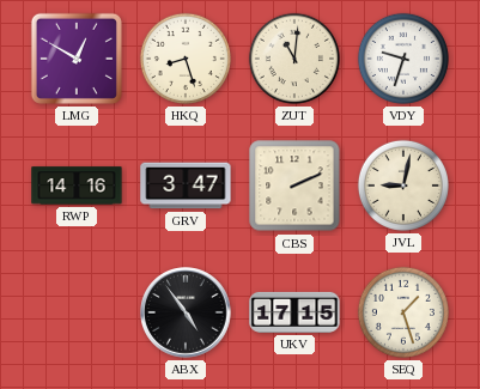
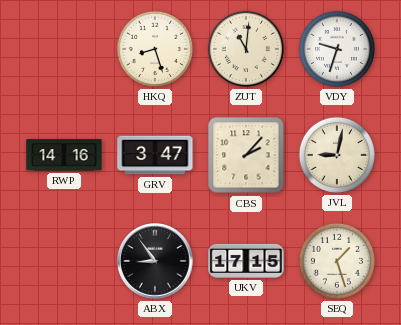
LMG: 12:50 -> none
CBS: 2:11 -> 2:07
ABX: 4:54 -> 8:54
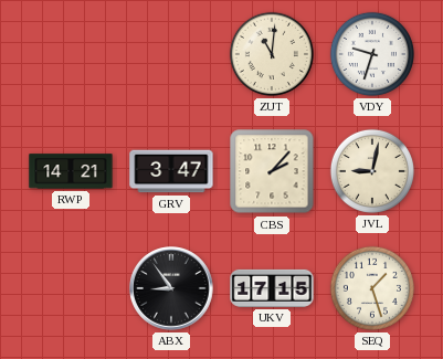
HKQ: 8:27 -> none
RWP: 14:16 -> 14:21
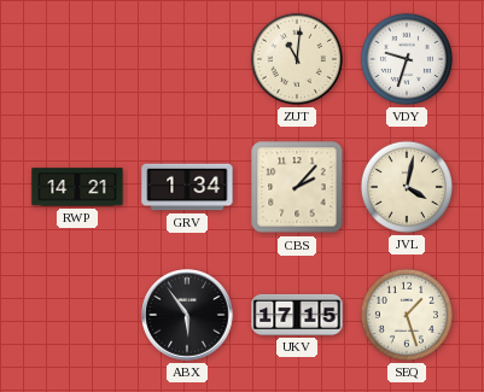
GRV: 3:47 -> 1:34
JVL: 9:02 -> 4:02
ABX: 8:54 -> 5:54
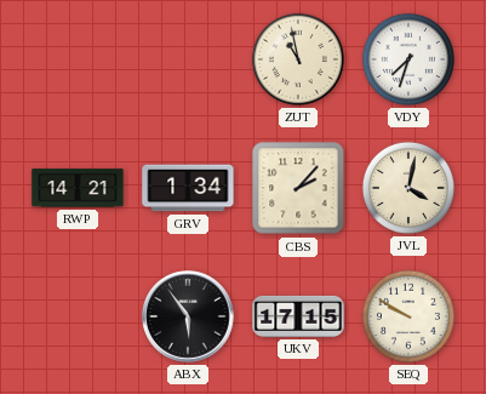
ZUT: 11:01 -> 10:58
VDY: 9:33 -> 7:33
SEQ: 1:27 -> 9:50
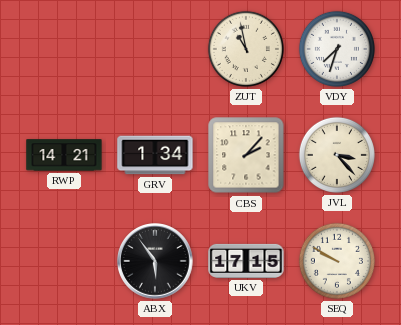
JVL: 4:02 -> 3:23
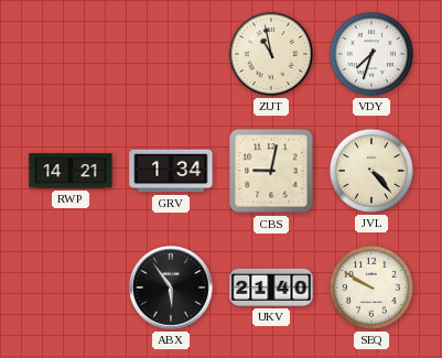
CBS: 2:07 -> 9:02
JVL: 3:23 -> 4:23
UKV: 17:15 -> 21:40
